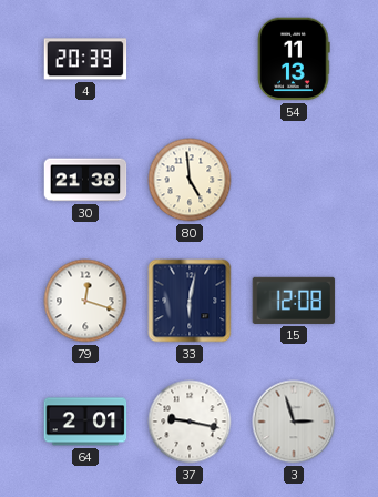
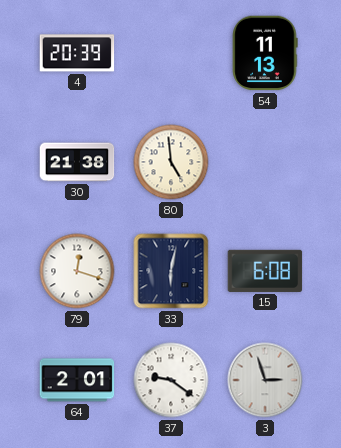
15: 12:08 -> 6:08
37: 9:17 -> 9:21
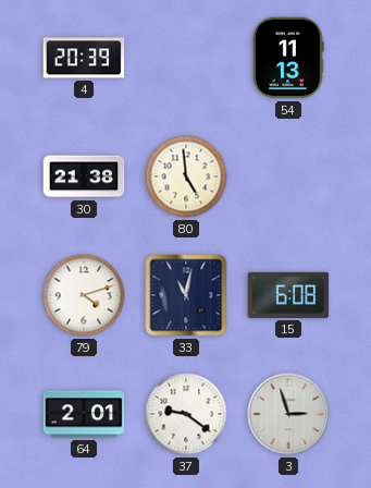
79: 12:18 -> 4:12
33: 6:02 -> 11:02
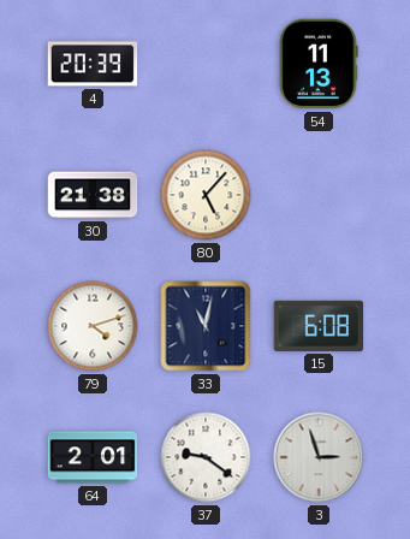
80: 4:59 -> 5:07
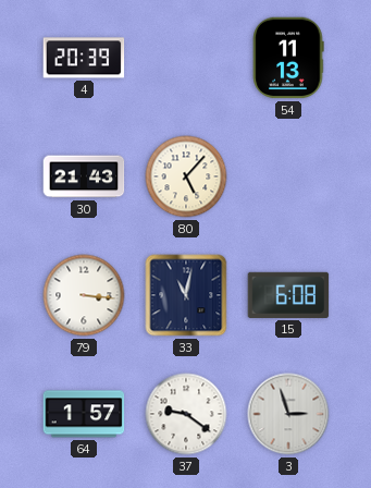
30: 21:38 -> 21:43
79: 4:12 -> 3:16
64: 2:01 -> 1:57
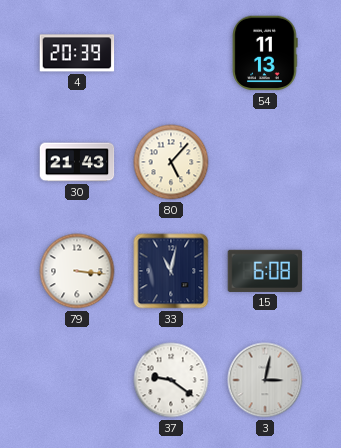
64: 1:57 -> none
3: 2:57 -> 3:02
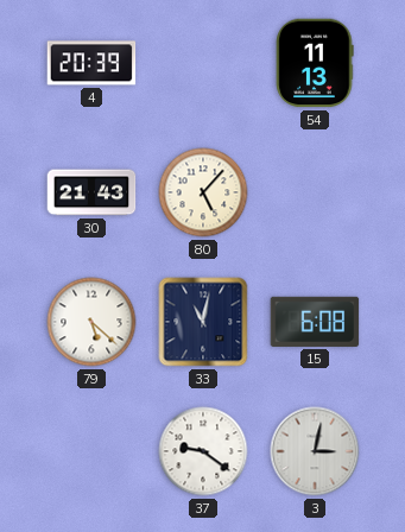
79: 3:16 -> 5:22
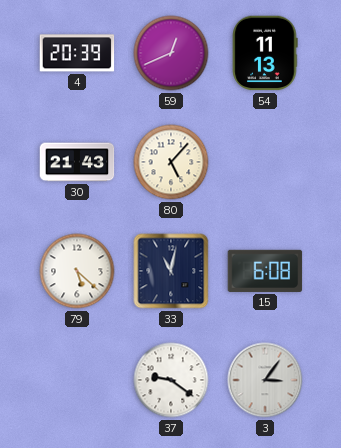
59: none -> 12:41
3: 3:02 -> 3:06
